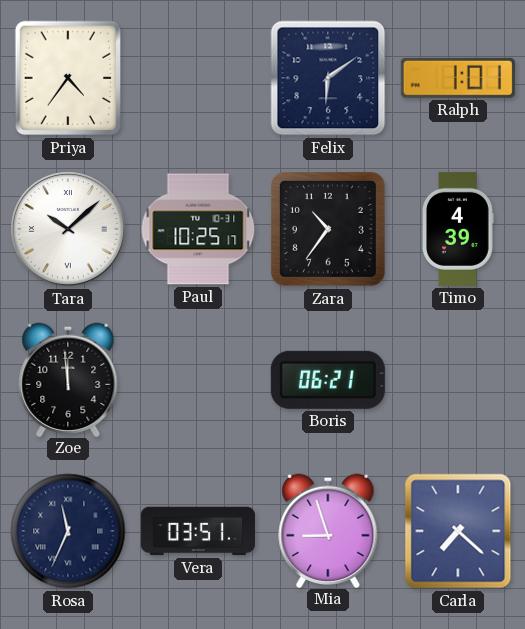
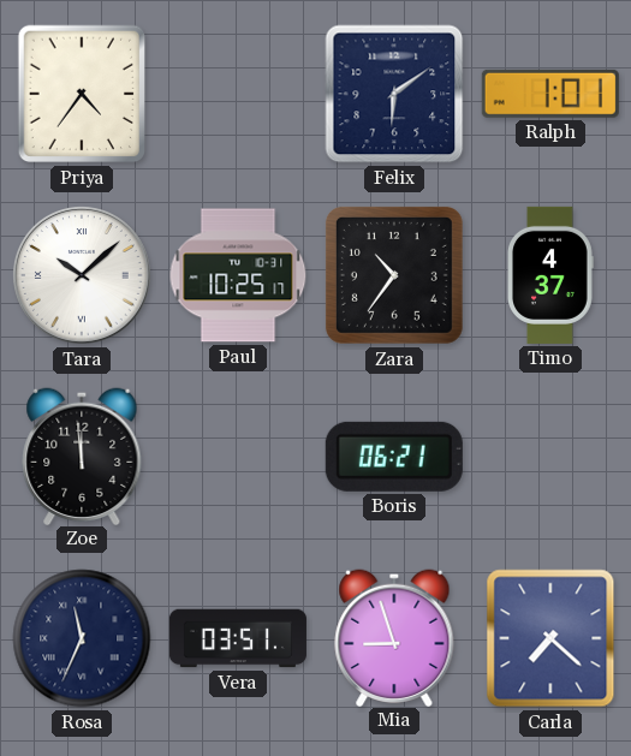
Timo: 4:39 -> 4:37
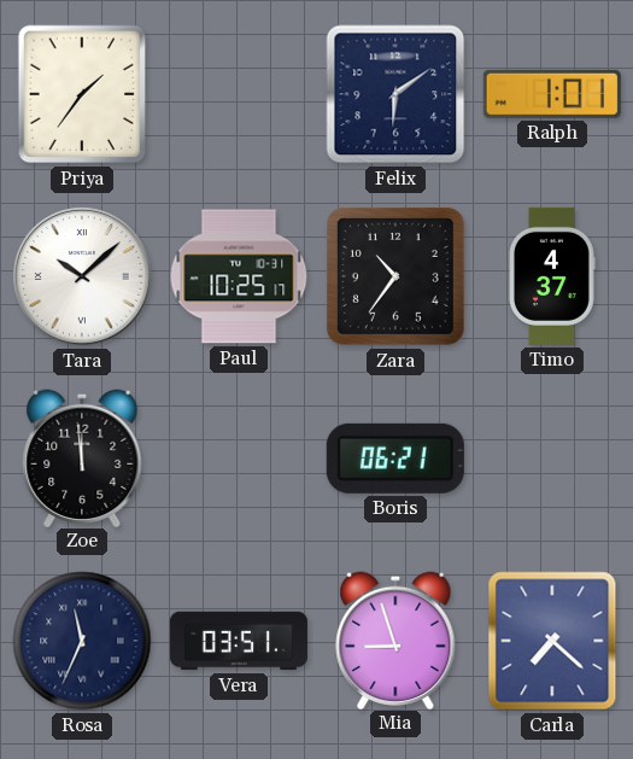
Priya: 4:36 -> 1:36
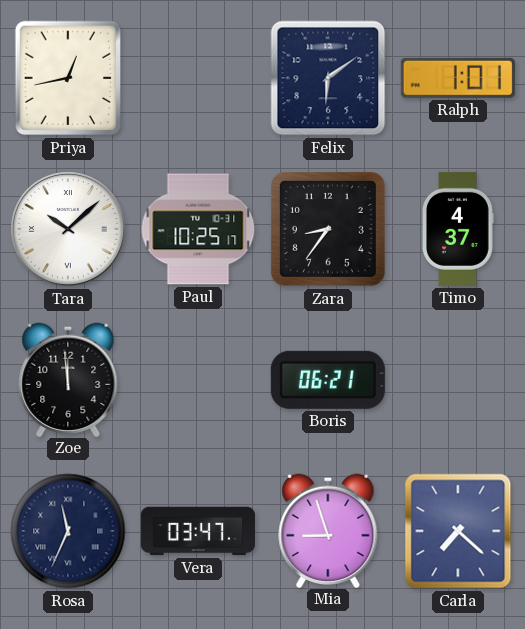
Priya: 1:36 -> 12:43
Zara: 10:36 -> 8:36
Vera: 03:51 -> 03:47
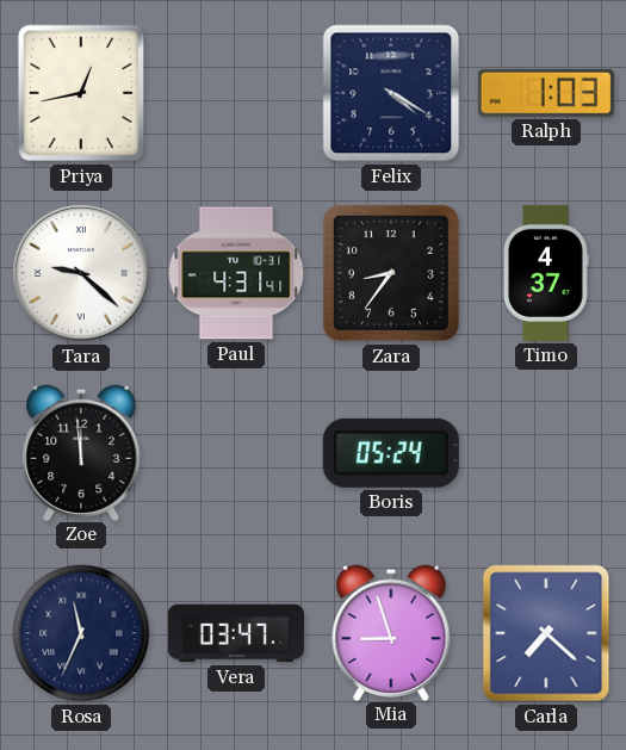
Felix: 6:09 -> 4:20
Ralph: 1:01 -> 1:03
Tara: 10:08 -> 9:22
Paul: 10:25 -> 4:31
Boris: 06:21 -> 05:24
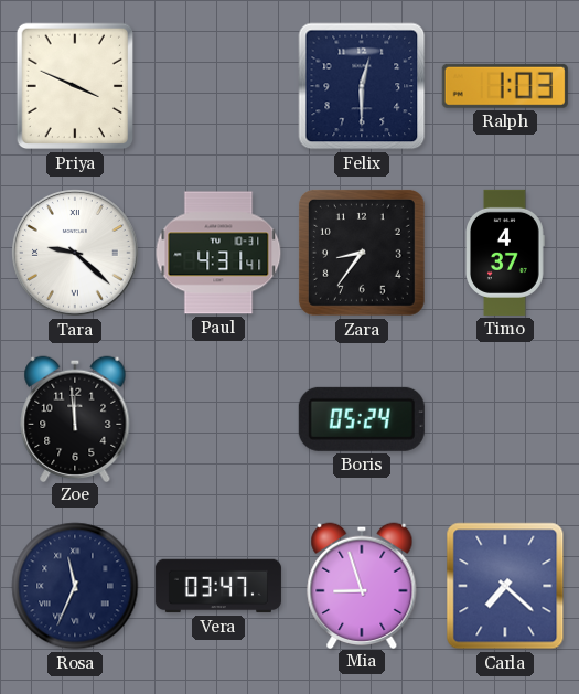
Priya: 12:43 -> 3:49
Felix: 4:20 -> 12:30
